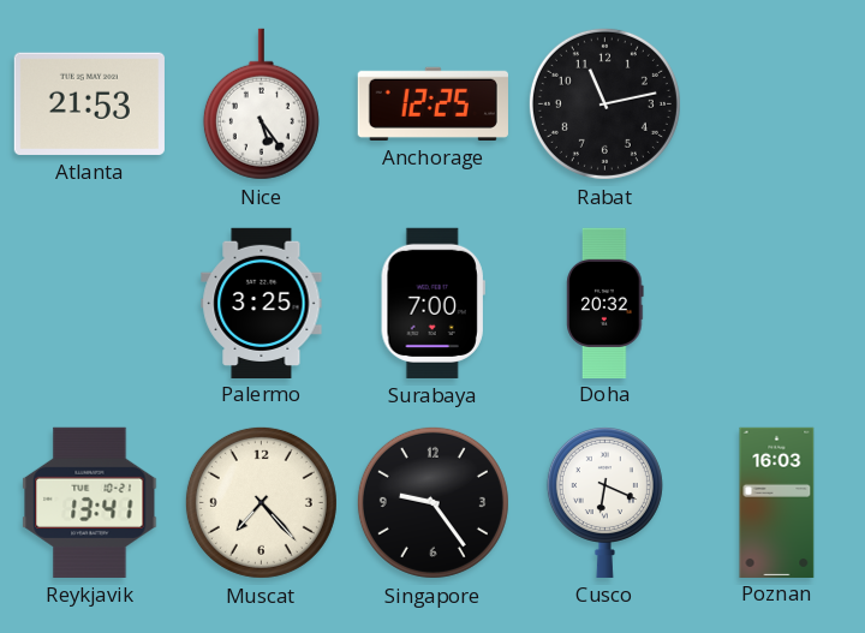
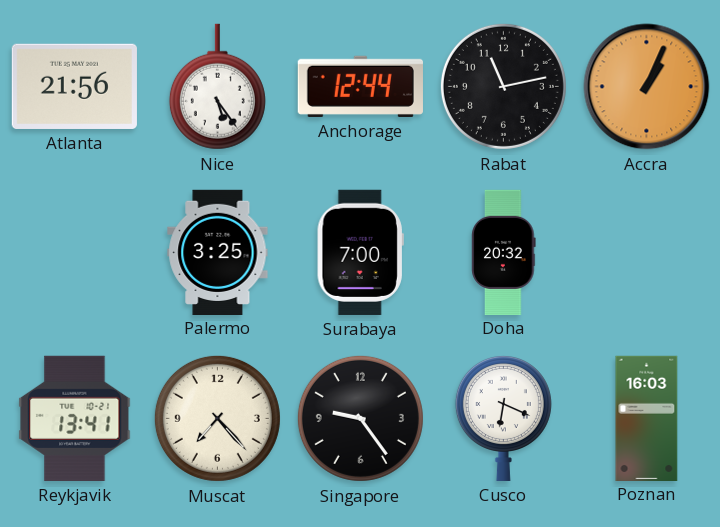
Atlanta: 21:53 -> 21:56
Anchorage: 12:25 -> 12:44
Accra: none -> 1:04
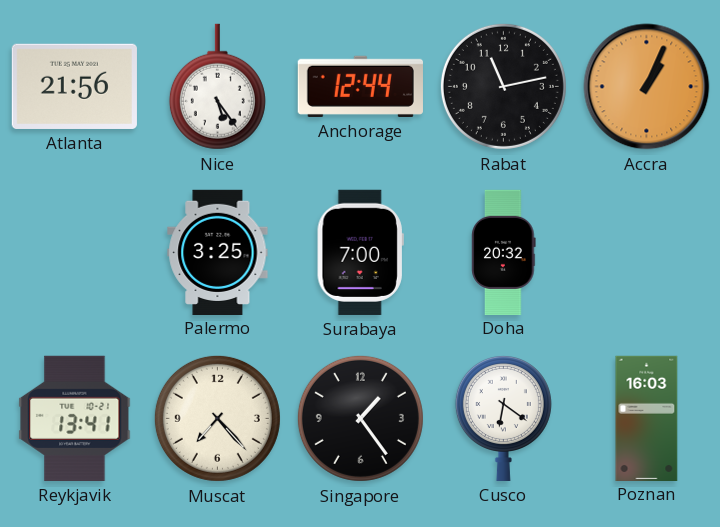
Singapore: 9:24 -> 1:24
Cusco: 6:19 -> 6:21
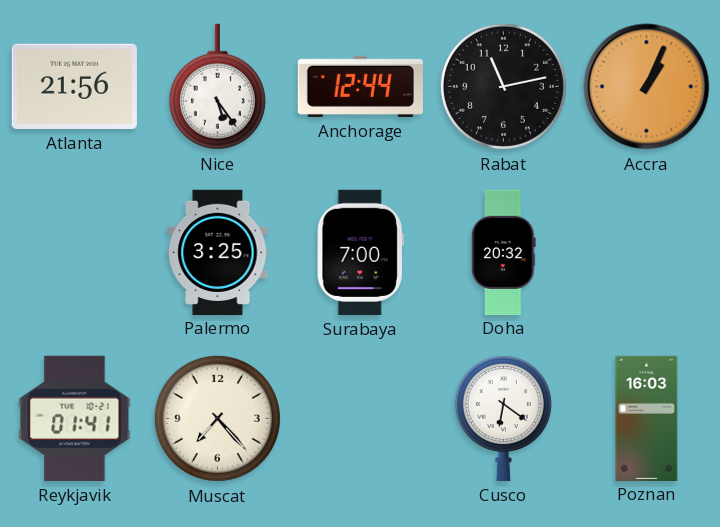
Reykjavik: 13:41 -> 01:41
Singapore: 1:24 -> none
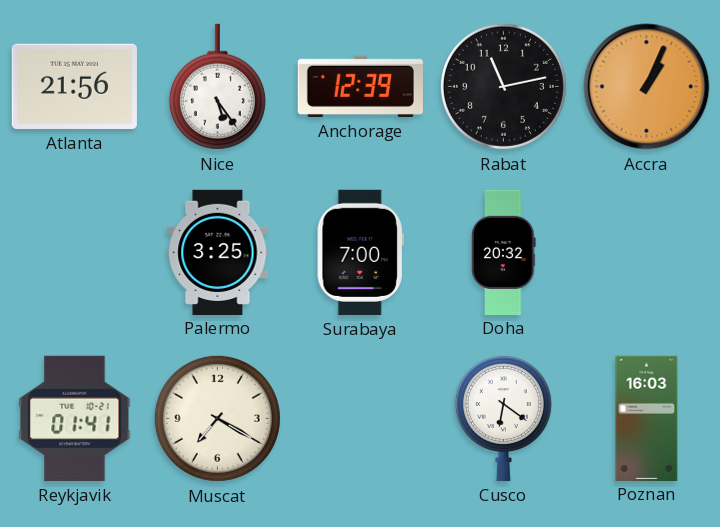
Anchorage: 12:44 -> 12:39
Muscat: 7:23 -> 7:20
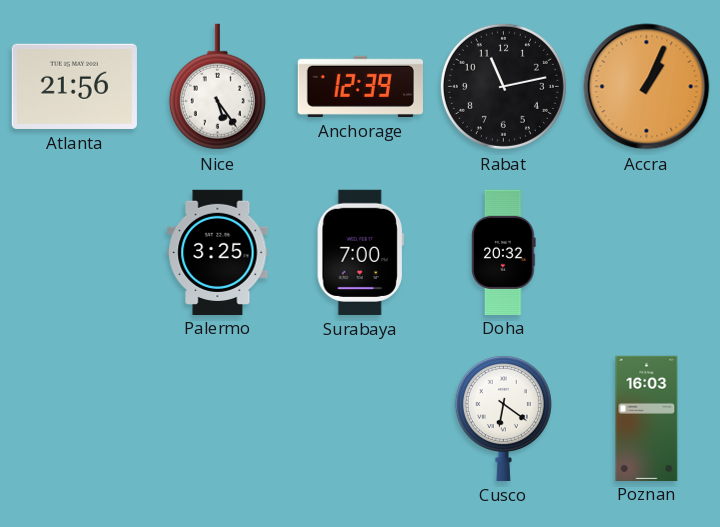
Reykjavik: 01:41 -> none
Muscat: 7:20 -> none
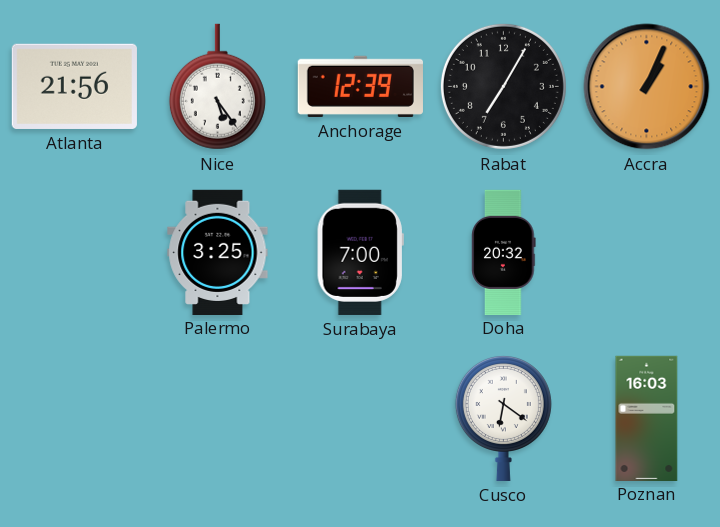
Rabat: 11:13 -> 7:05
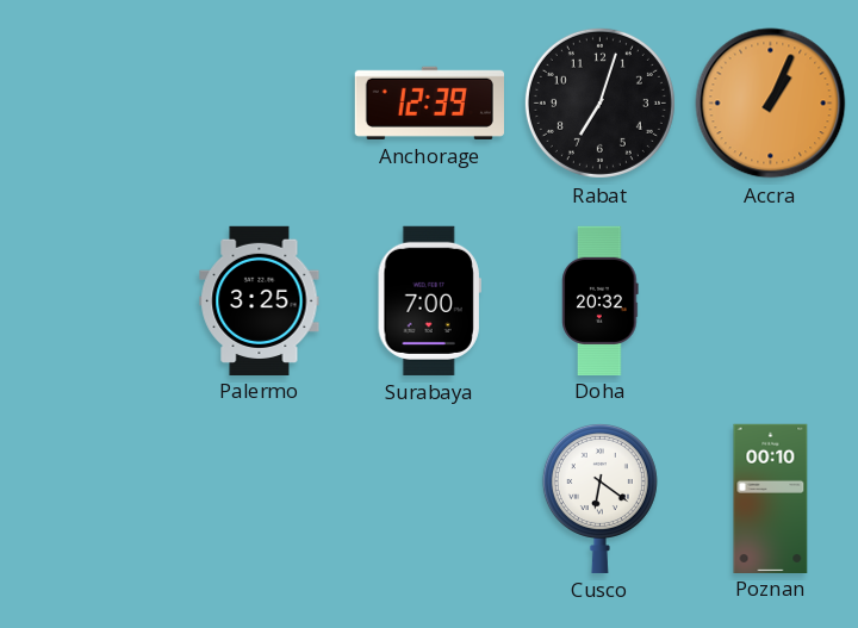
Atlanta: 21:56 -> none
Nice: 5:24 -> none
Rabat: 7:05 -> 7:03
Poznan: 16:03 -> 00:10
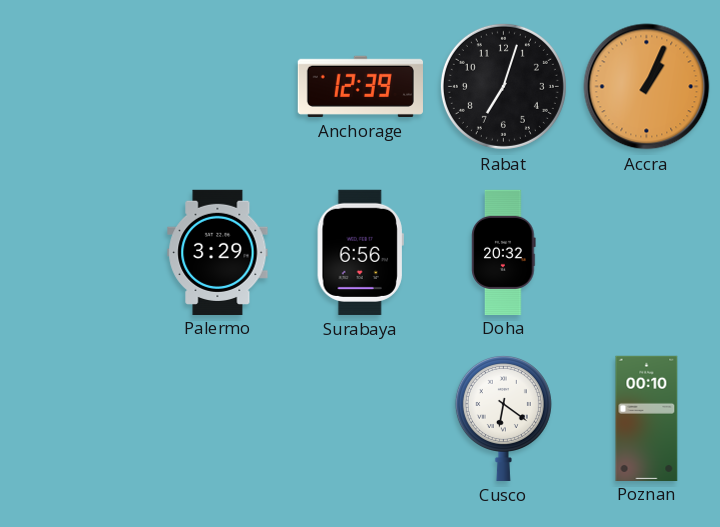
Palermo: 3:25 -> 3:29
Surabaya: 7:00 -> 6:56
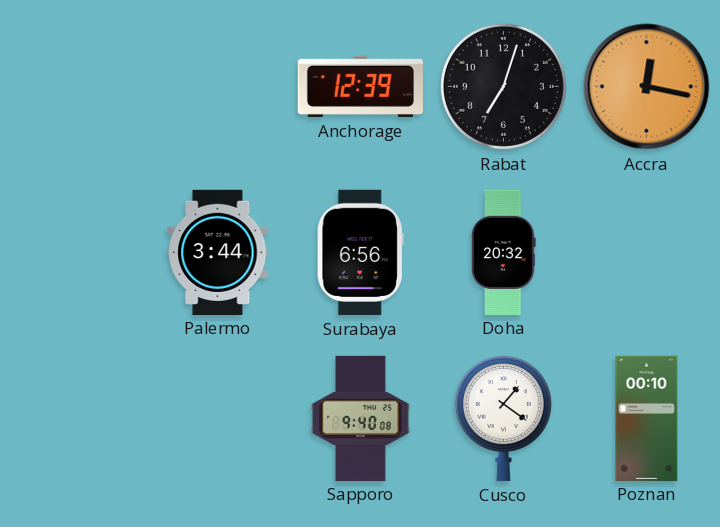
Accra: 1:04 -> 12:17
Palermo: 3:29 -> 3:44
Sapporo: none -> 9:40
Cusco: 6:21 -> 1:21
